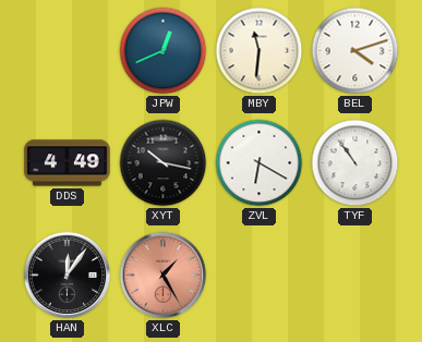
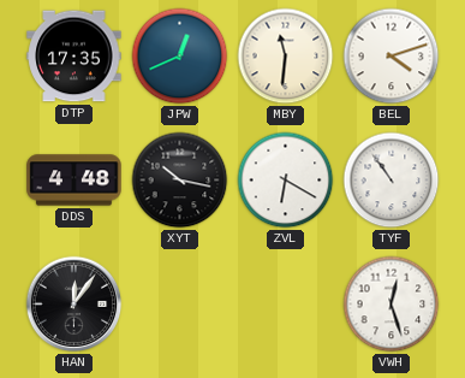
DTP: none -> 17:35
DDS: 4:49 -> 4:48
XLC: 1:25 -> none
VWH: none -> 12:27
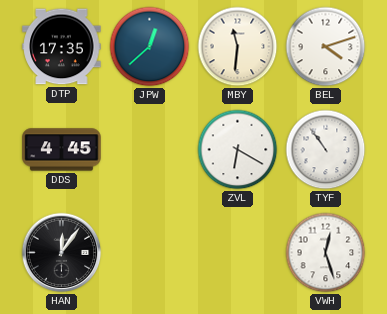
JPW: 12:41 -> 12:38
DDS: 4:48 -> 4:45
XYT: 10:17 -> none
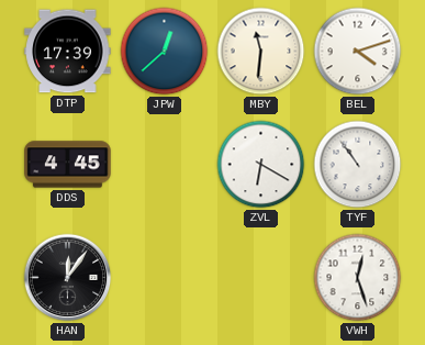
DTP: 17:35 -> 17:39
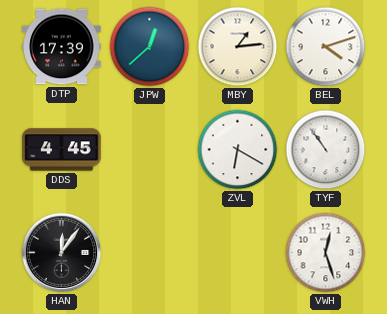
MBY: 11:31 -> 1:14
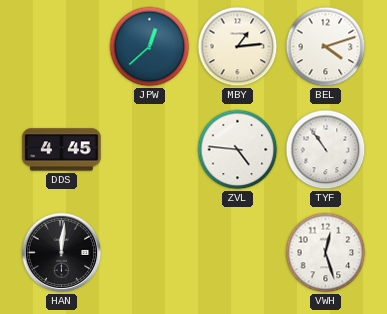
DTP: 17:39 -> none
ZVL: 6:20 -> 4:46
HAN: 12:06 -> 12:01
